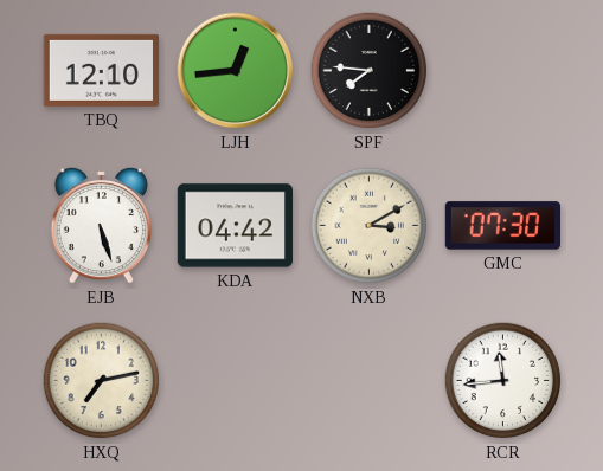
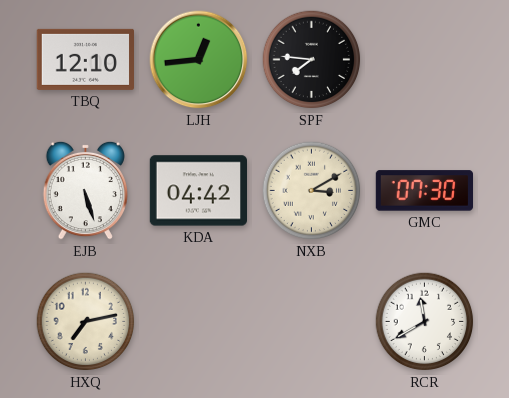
RCR: 11:44 -> 11:40
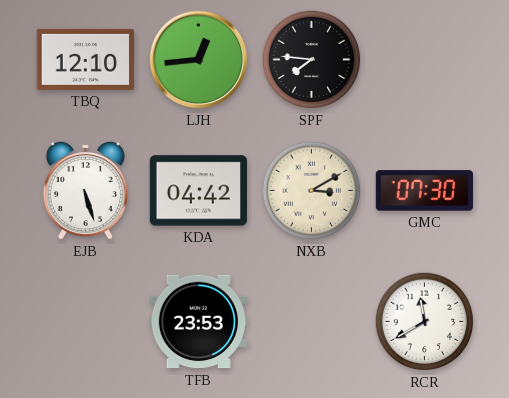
HXQ: 7:13 -> none
TFB: none -> 23:53
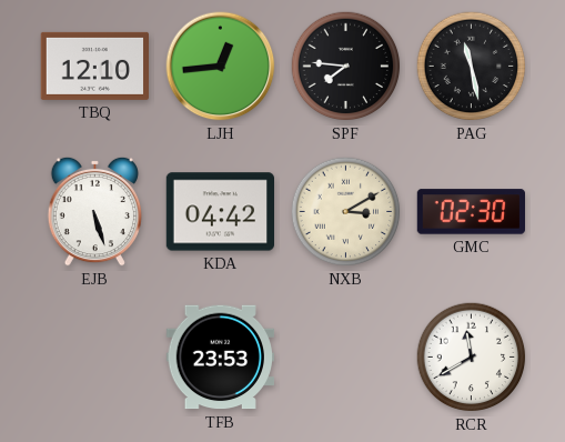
PAG: none -> 11:28
GMC: 07:30 -> 02:30
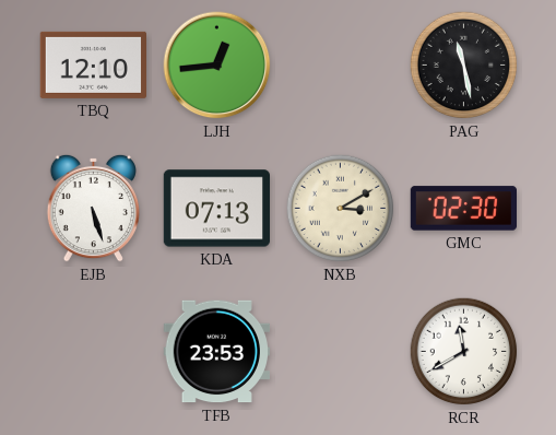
SPF: 7:46 -> none
KDA: 04:42 -> 07:13
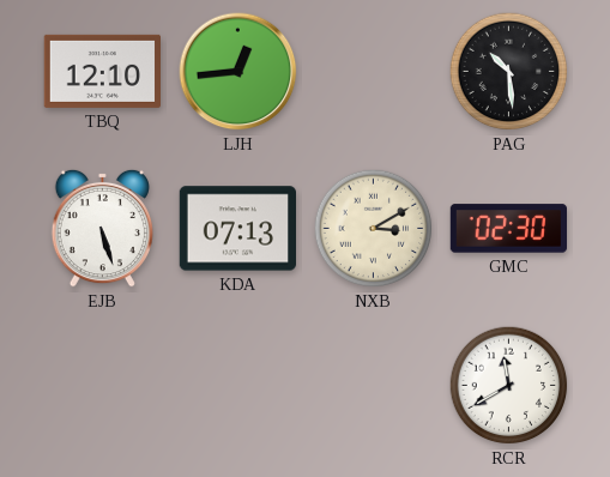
PAG: 11:28 -> 10:29
TFB: 23:53 -> none
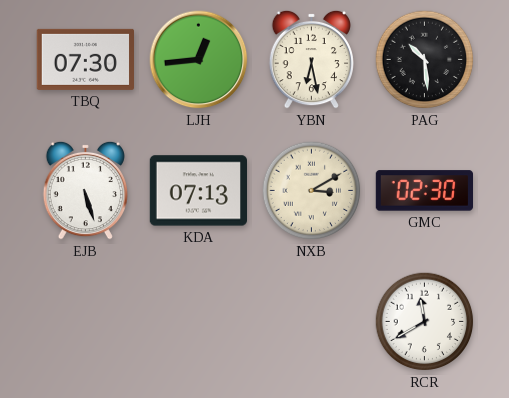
TBQ: 12:10 -> 07:30
YBN: none -> 6:28
